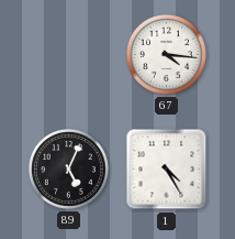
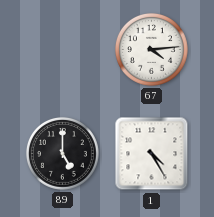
67: 4:16 -> 4:14
89: 5:04 -> 5:00
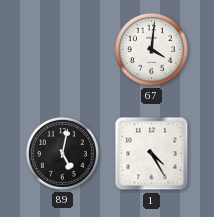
67: 4:14 -> 4:01
89: 5:00 -> 5:02
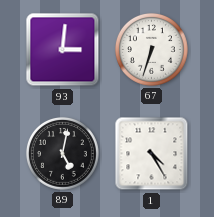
93: none -> 3:01
67: 4:01 -> 6:33
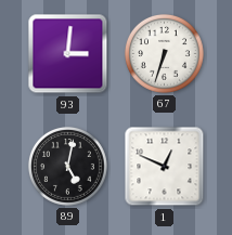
1: 4:25 -> 12:49
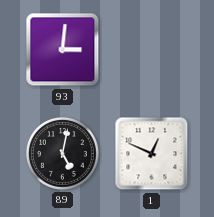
67: 6:33 -> none
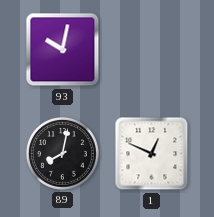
93: 3:01 -> 10:02
89: 5:02 -> 8:02
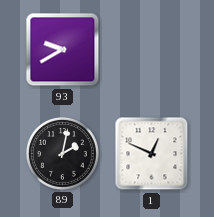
93: 10:02 -> 9:40
89: 8:02 -> 2:02
